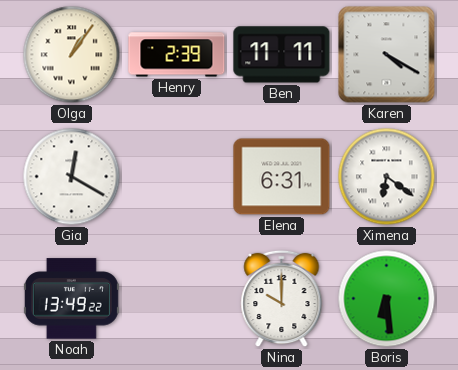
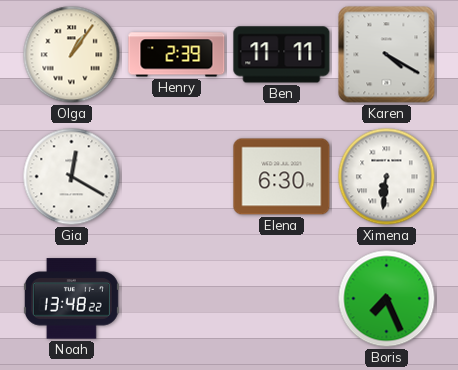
Elena: 6:31 -> 6:30
Ximena: 6:21 -> 6:31
Noah: 13:49 -> 13:48
Nina: 10:00 -> none
Boris: 6:29 -> 7:26
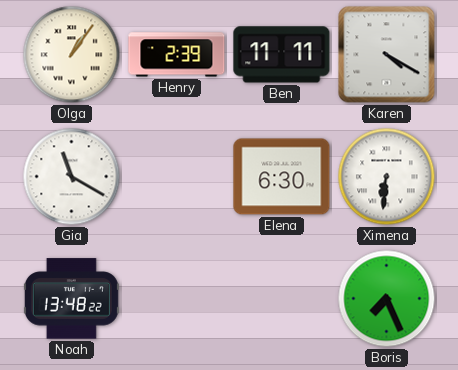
Gia: 12:20 -> 11:20
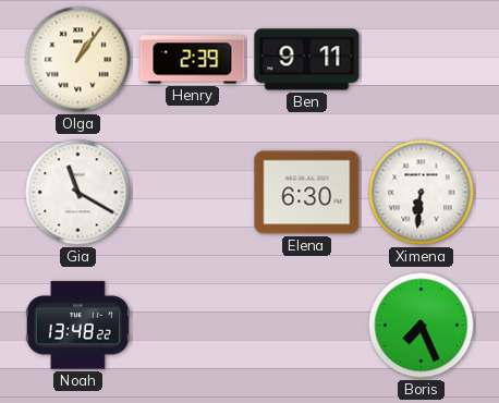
Ben: 11:11 -> 9:11
Karen: 4:20 -> none
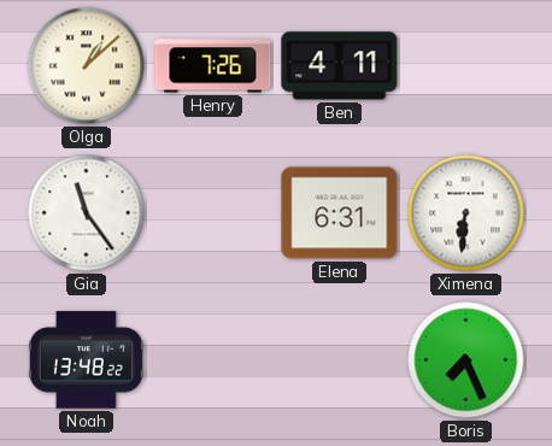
Olga: 1:06 -> 1:08
Henry: 2:39 -> 7:26
Ben: 9:11 -> 4:11
Gia: 11:20 -> 11:24
Elena: 6:30 -> 6:31
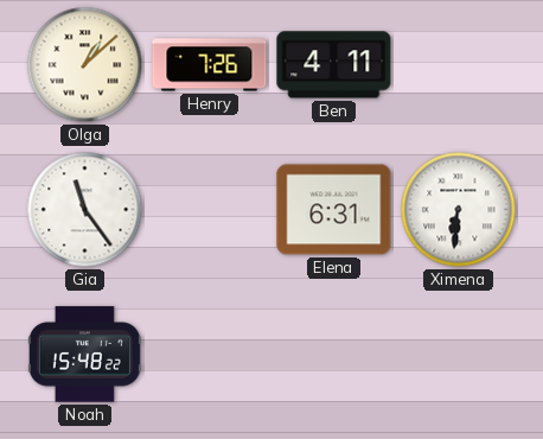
Noah: 13:48 -> 15:48
Boris: 7:26 -> none
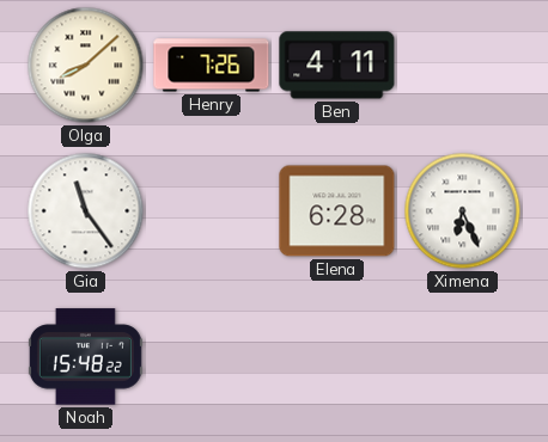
Olga: 1:08 -> 8:08
Elena: 6:31 -> 6:28
Ximena: 6:31 -> 6:26
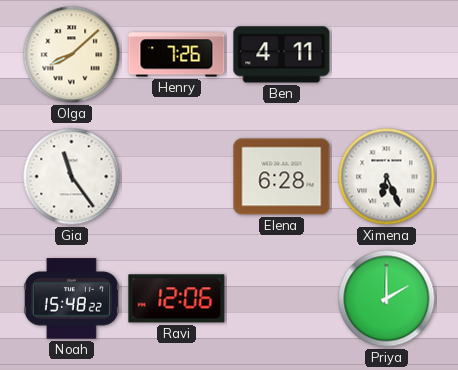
Ravi: none -> 12:06
Priya: none -> 2:00
